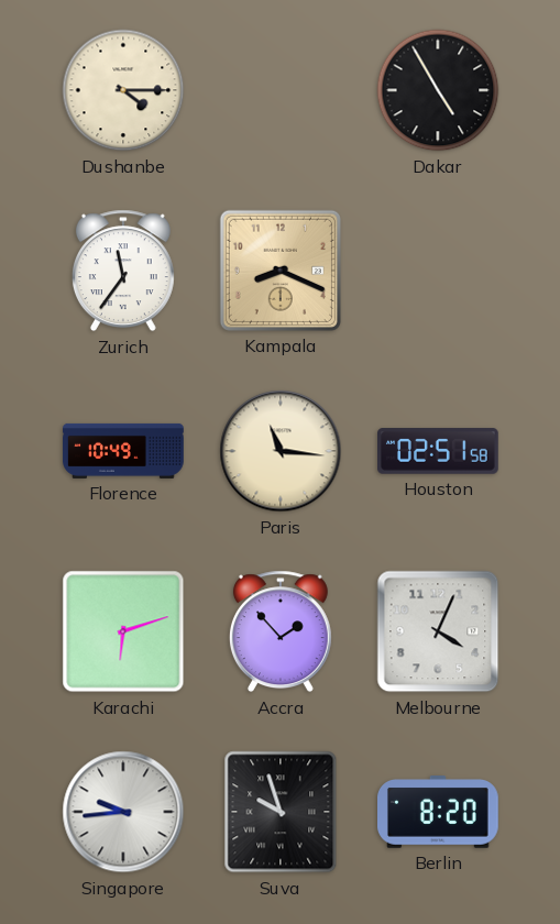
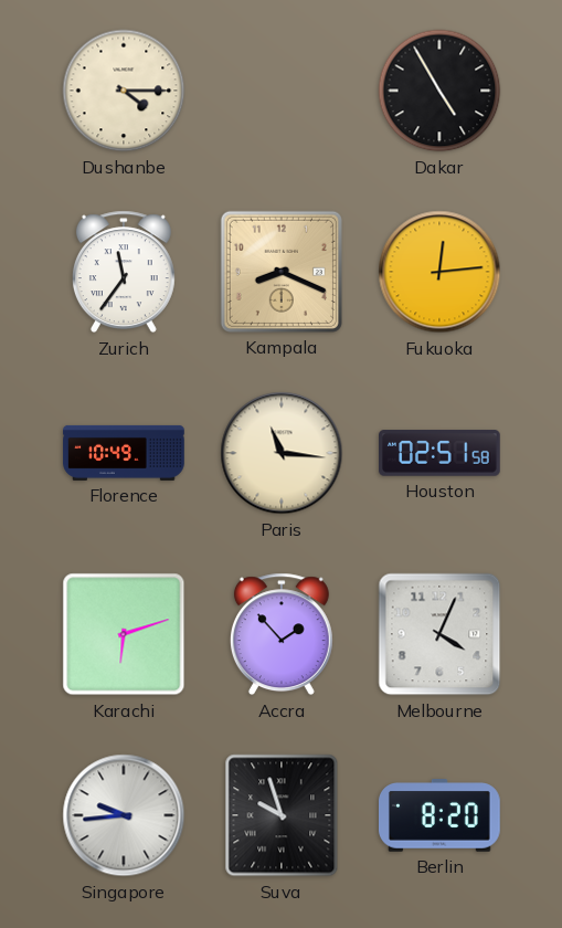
Fukuoka: none -> 12:14
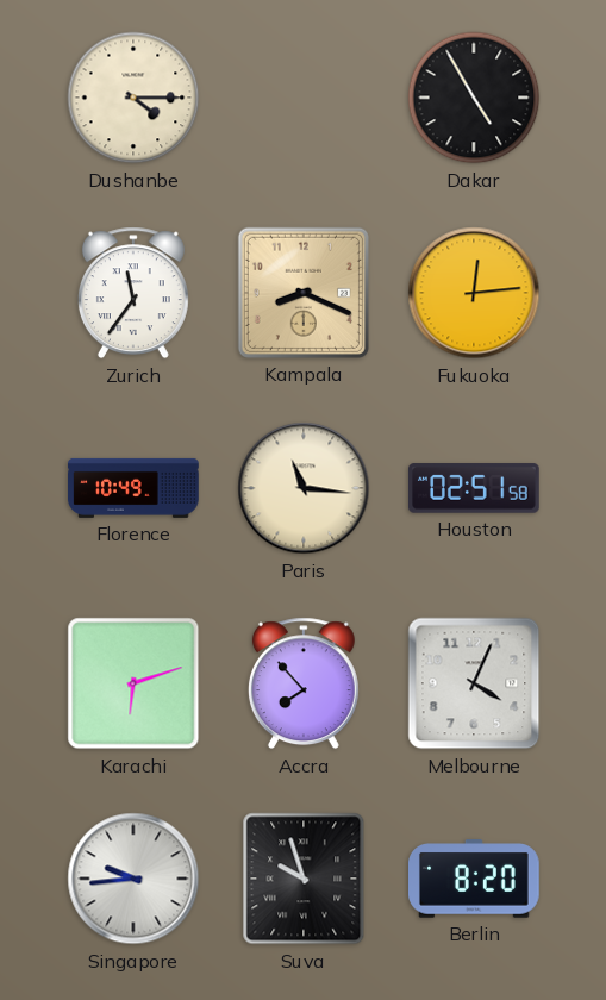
Accra: 1:53 -> 7:53
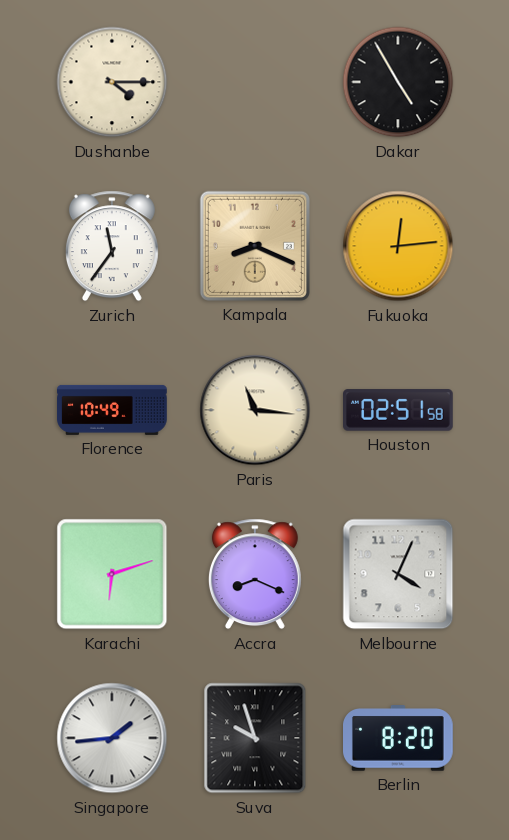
Accra: 7:53 -> 8:19
Singapore: 9:44 -> 1:44
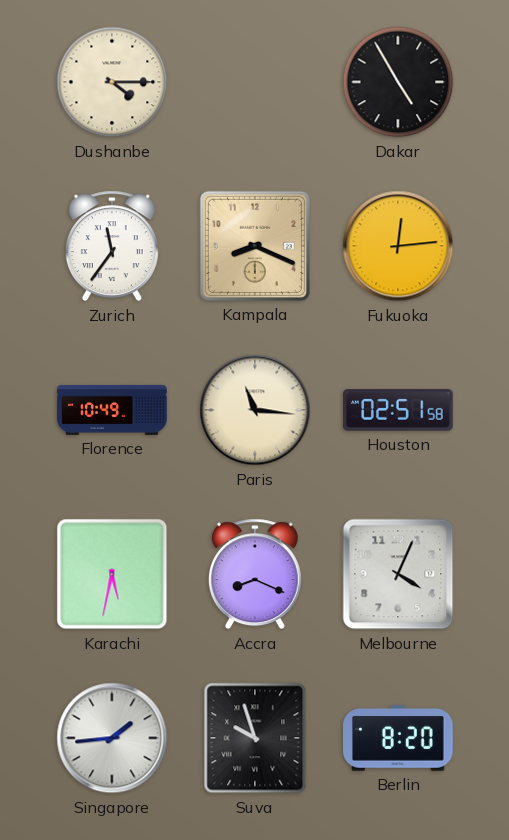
Karachi: 6:12 -> 5:32
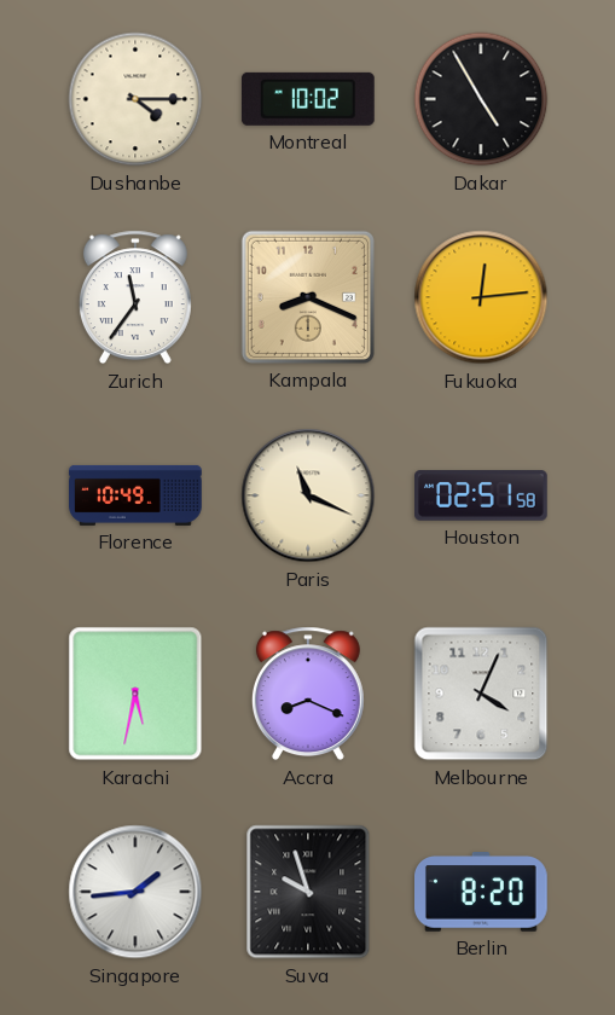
Montreal: none -> 10:02
Paris: 11:16 -> 11:19
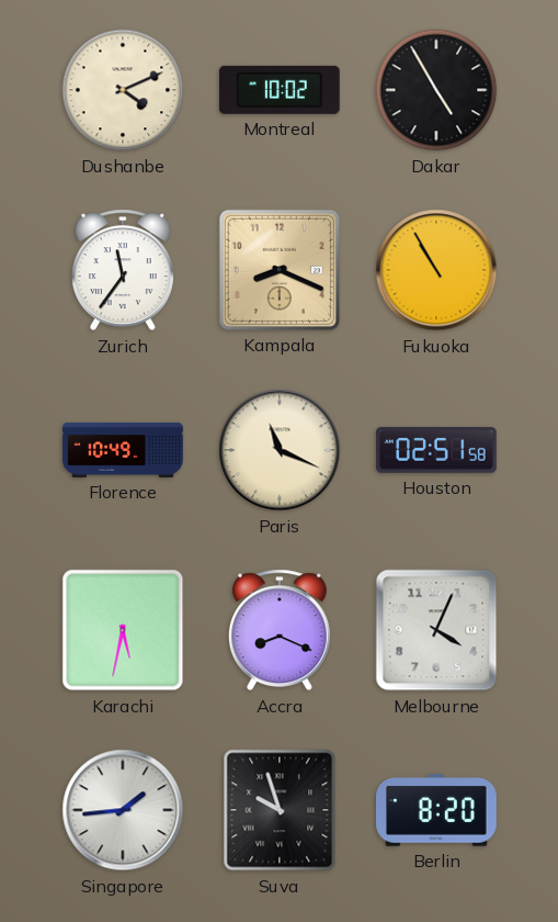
Dushanbe: 4:15 -> 4:11
Fukuoka: 12:14 -> 10:55
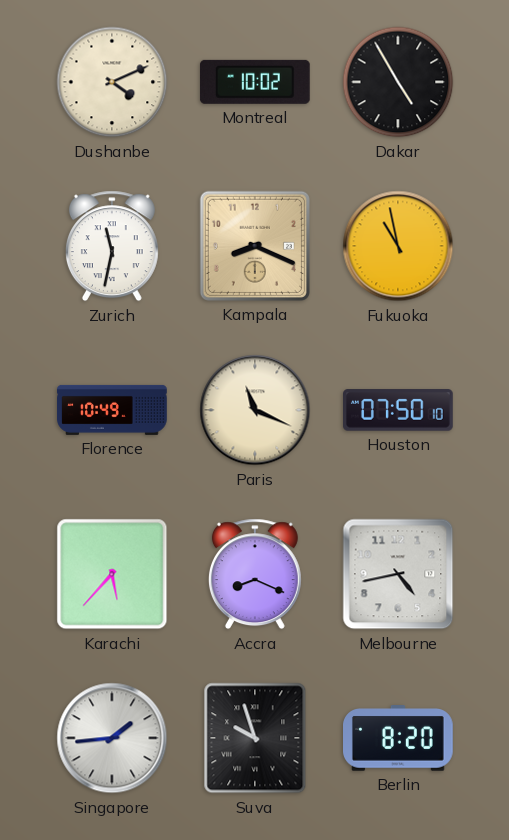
Zurich: 11:36 -> 11:32
Fukuoka: 10:55 -> 10:58
Houston: 02:51 -> 07:50
Karachi: 5:32 -> 5:37
Melbourne: 4:04 -> 4:43
